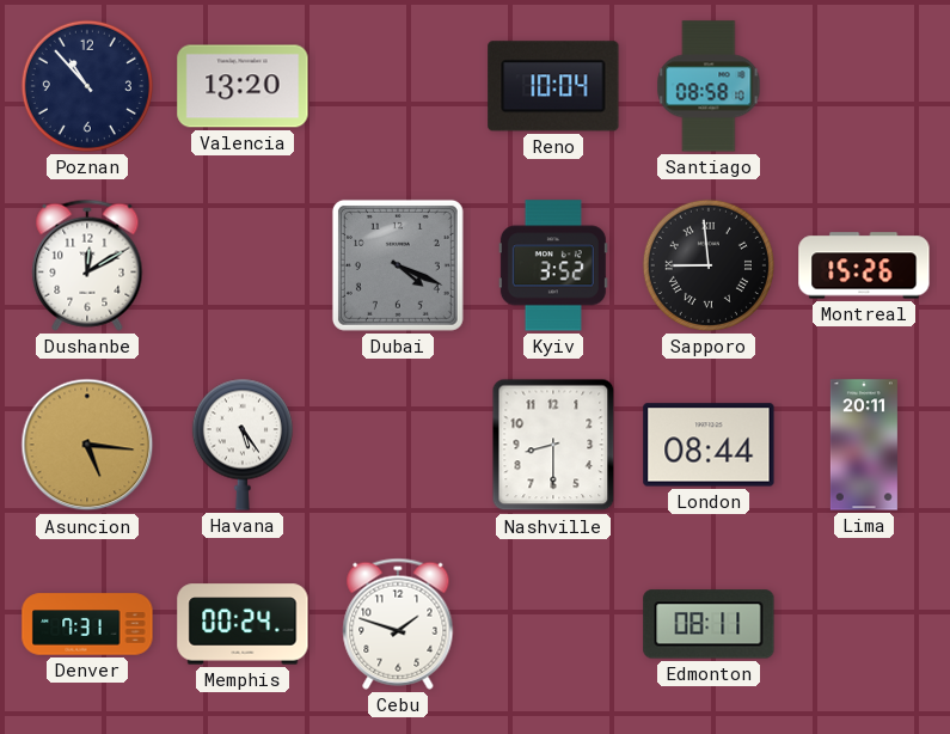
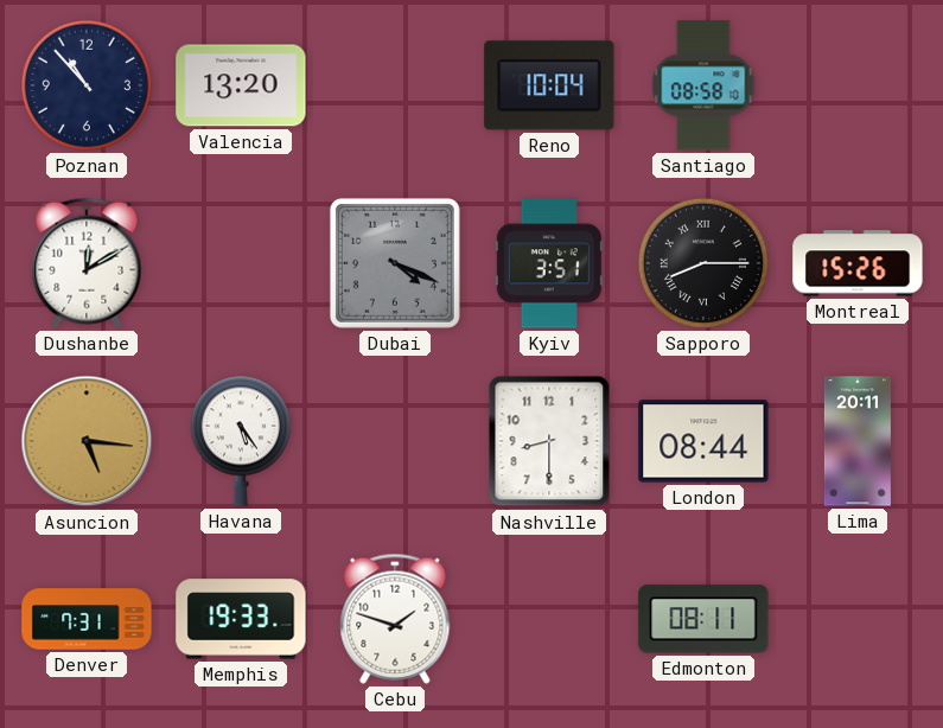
Kyiv: 3:52 -> 3:51
Sapporo: 8:59 -> 8:15
Memphis: 00:24 -> 19:33
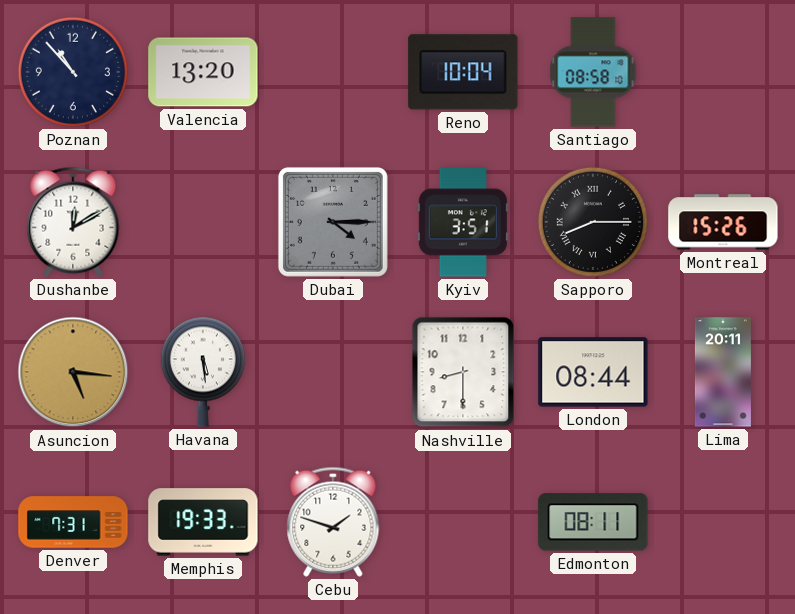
Dubai: 4:19 -> 4:15
Havana: 5:24 -> 5:29
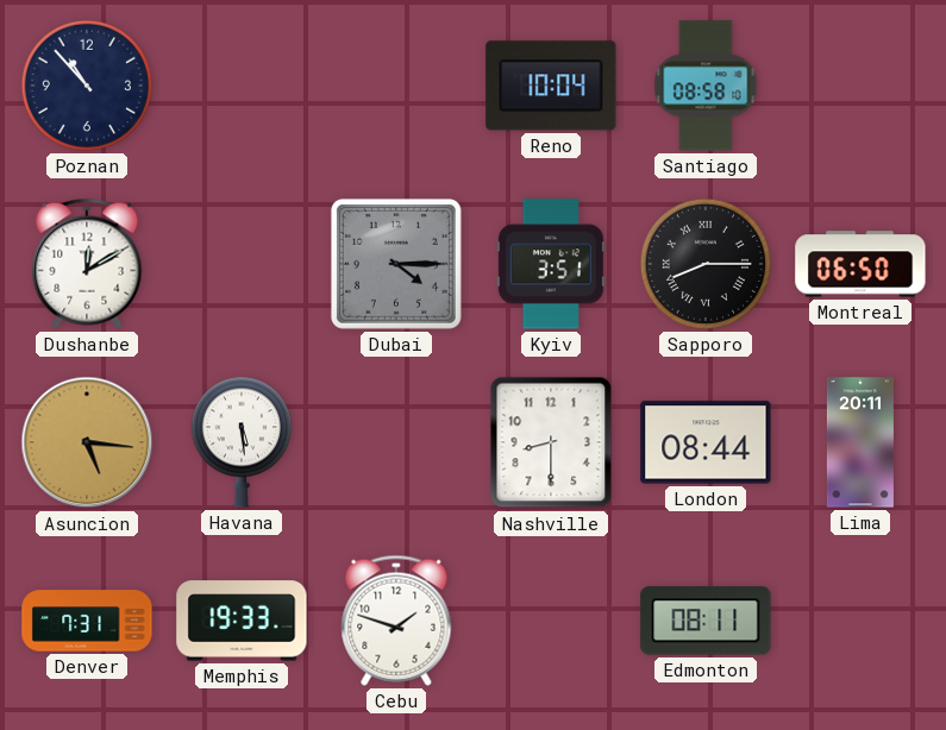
Valencia: 13:20 -> none
Montreal: 15:26 -> 06:50
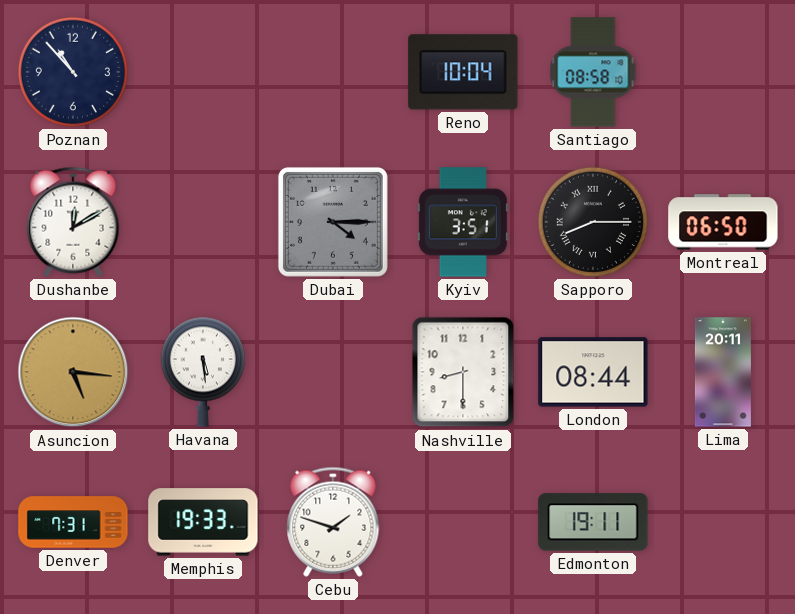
Edmonton: 08:11 -> 19:11
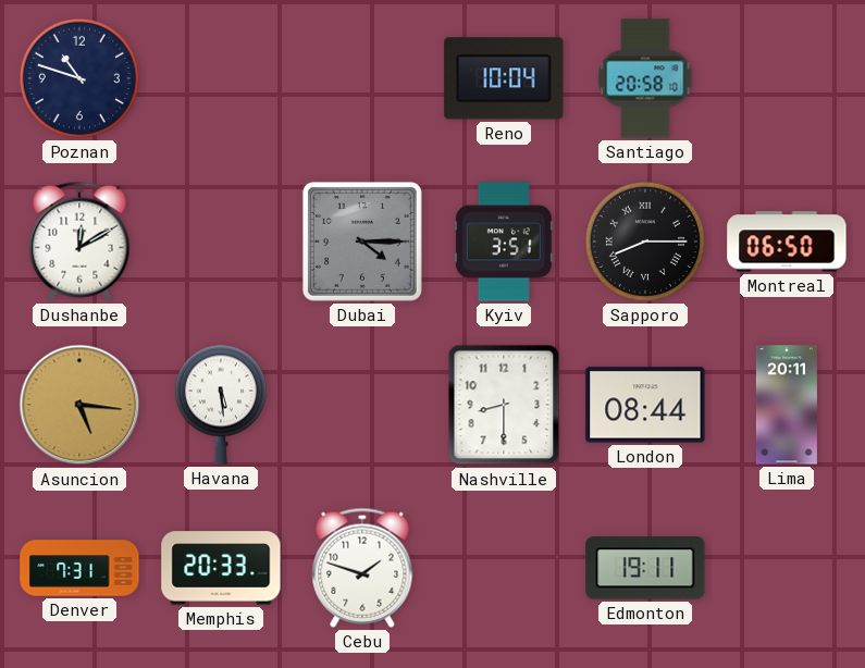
Poznan: 10:53 -> 10:48
Santiago: 08:58 -> 20:58
Memphis: 19:33 -> 20:33
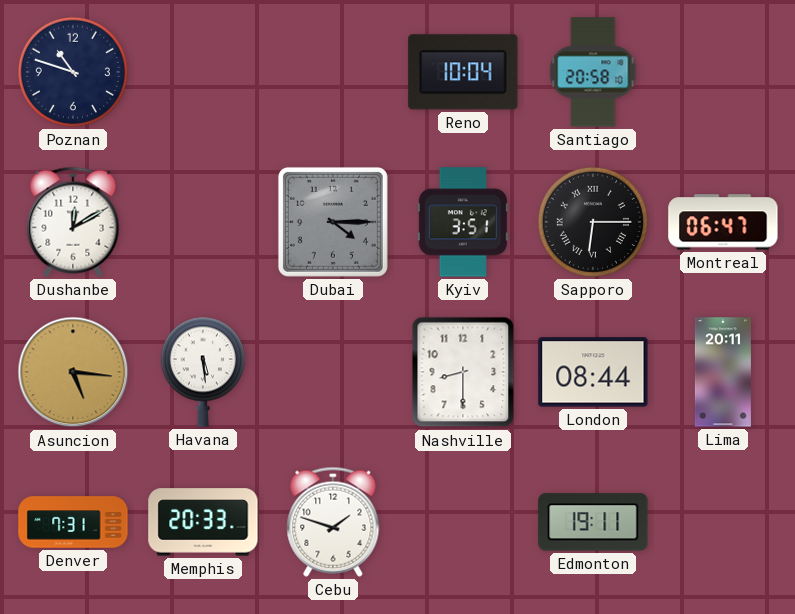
Sapporo: 8:15 -> 6:15
Montreal: 06:50 -> 06:47
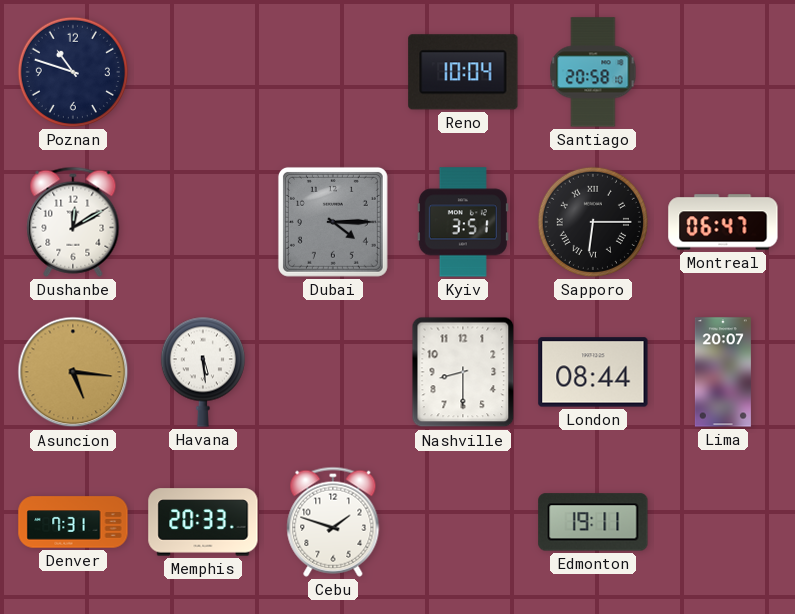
Lima: 20:11 -> 20:07
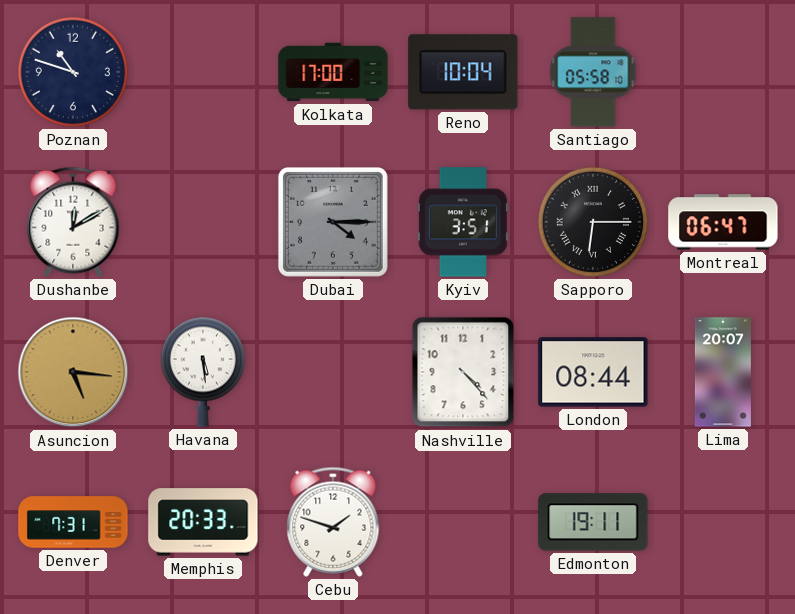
Kolkata: none -> 17:00
Santiago: 20:58 -> 05:58
Nashville: 8:30 -> 4:23
